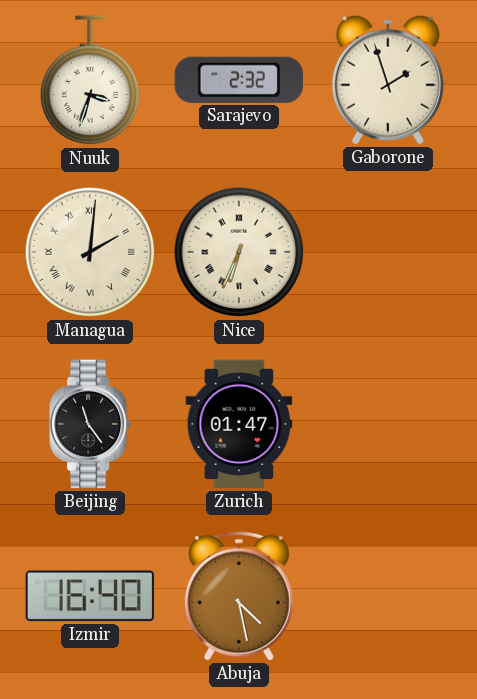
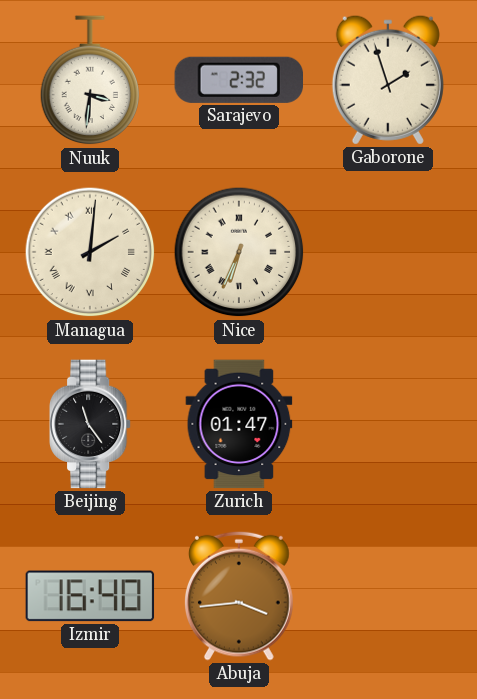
Nuuk: 3:33 -> 3:31
Abuja: 4:28 -> 3:44
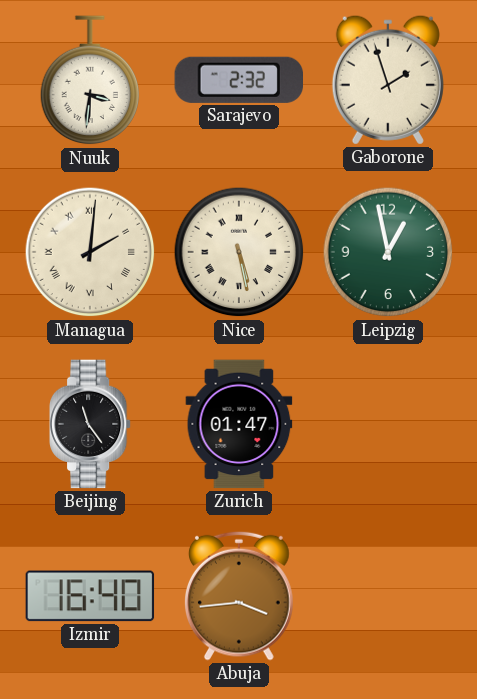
Nice: 6:34 -> 5:28
Leipzig: none -> 12:58
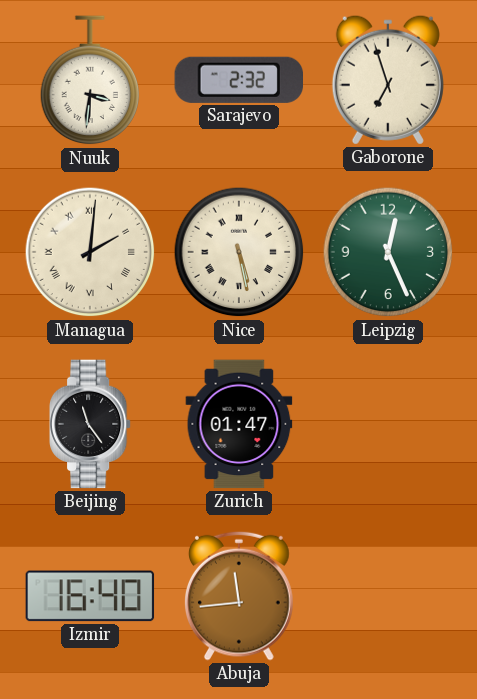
Gaborone: 1:57 -> 6:57
Leipzig: 12:58 -> 12:26
Abuja: 3:44 -> 11:44
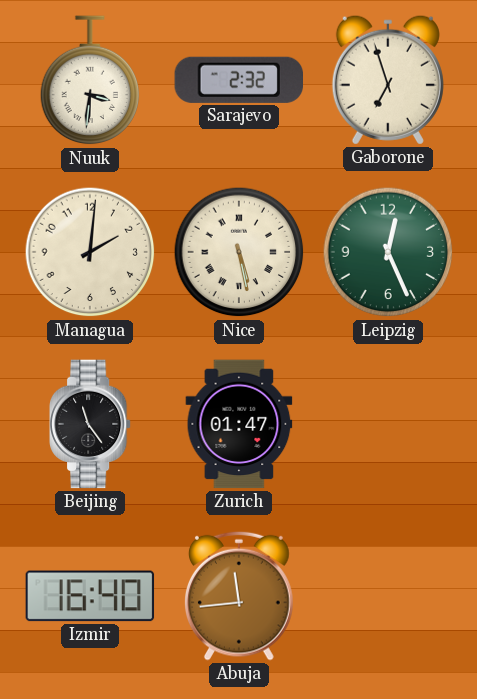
Managua numerals: Roman -> Arabic
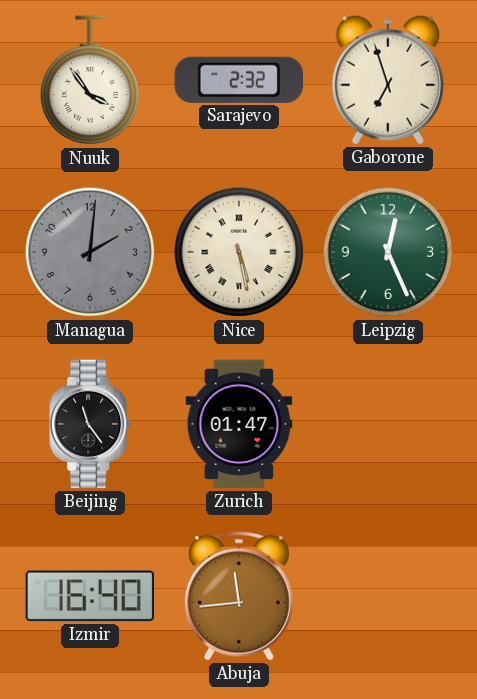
Nuuk: 3:31 -> 3:54
Managua dial: cream -> grey
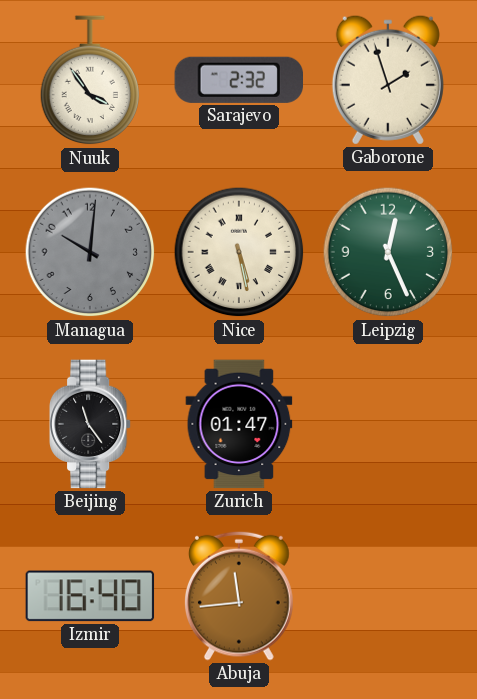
Gaborone: 6:57 -> 1:57
Managua: 2:01 -> 10:01
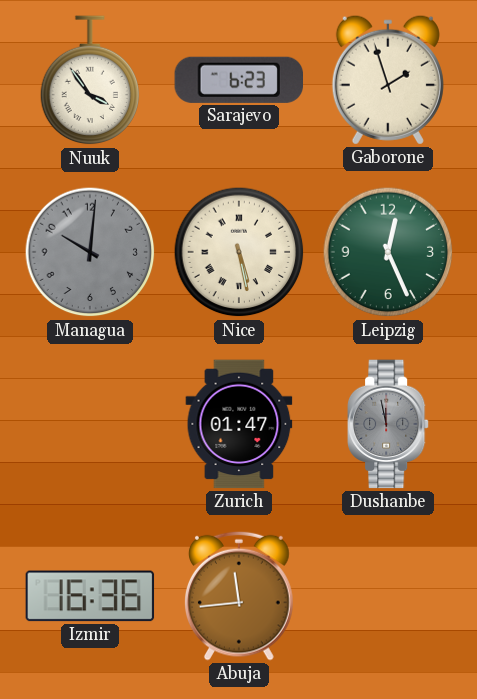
Sarajevo: 2:32 -> 6:23
Beijing: 11:24 -> none
Dushanbe: none -> 11:58
Izmir: 16:40 -> 16:36
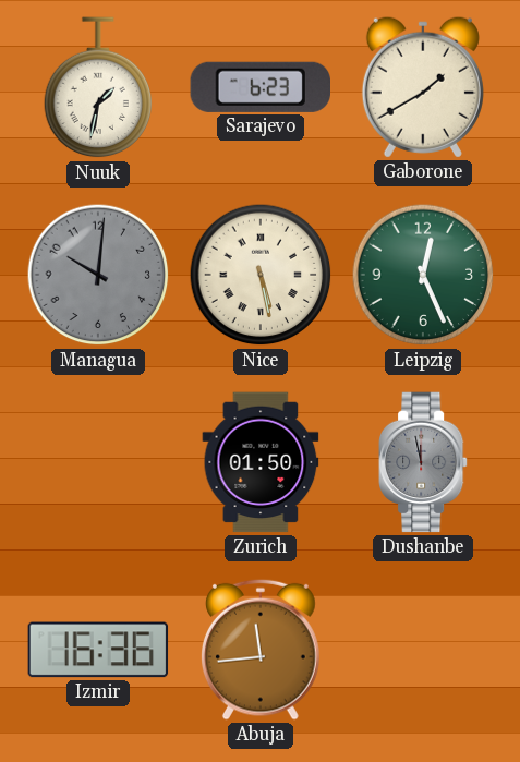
Nuuk: 3:54 -> 1:32
Gaborone: 1:57 -> 1:40
Zurich: 01:47 -> 01:50
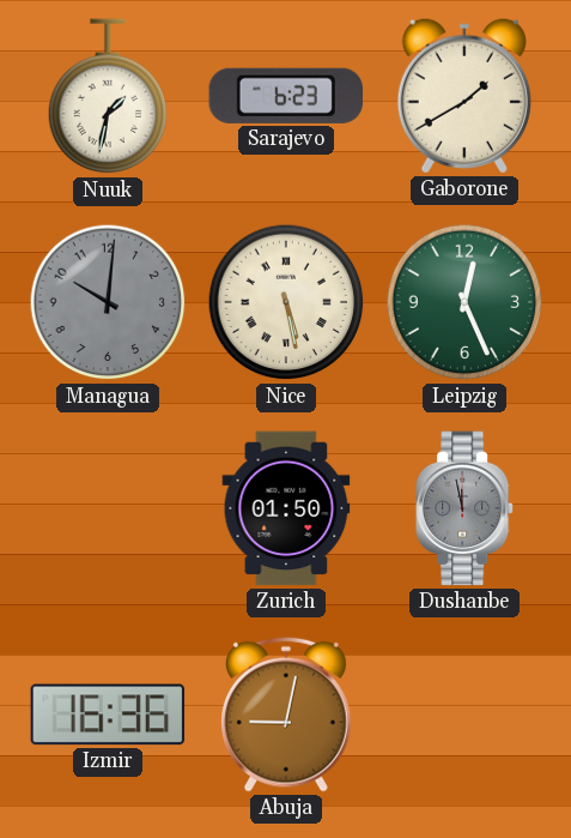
Abuja: 11:44 -> 9:02
